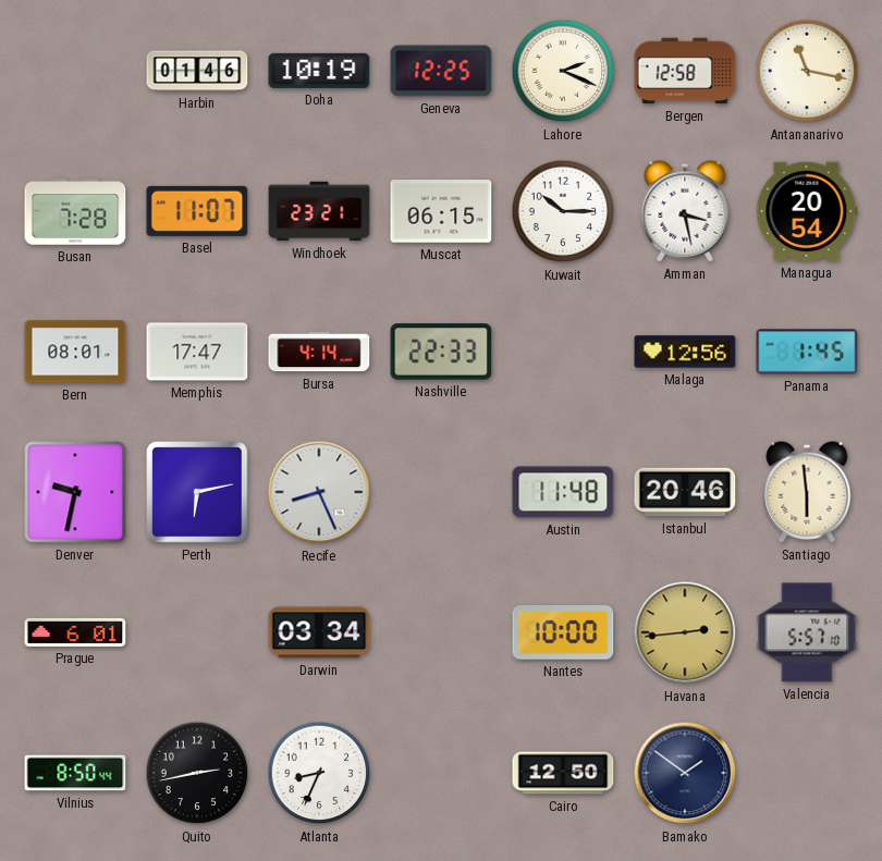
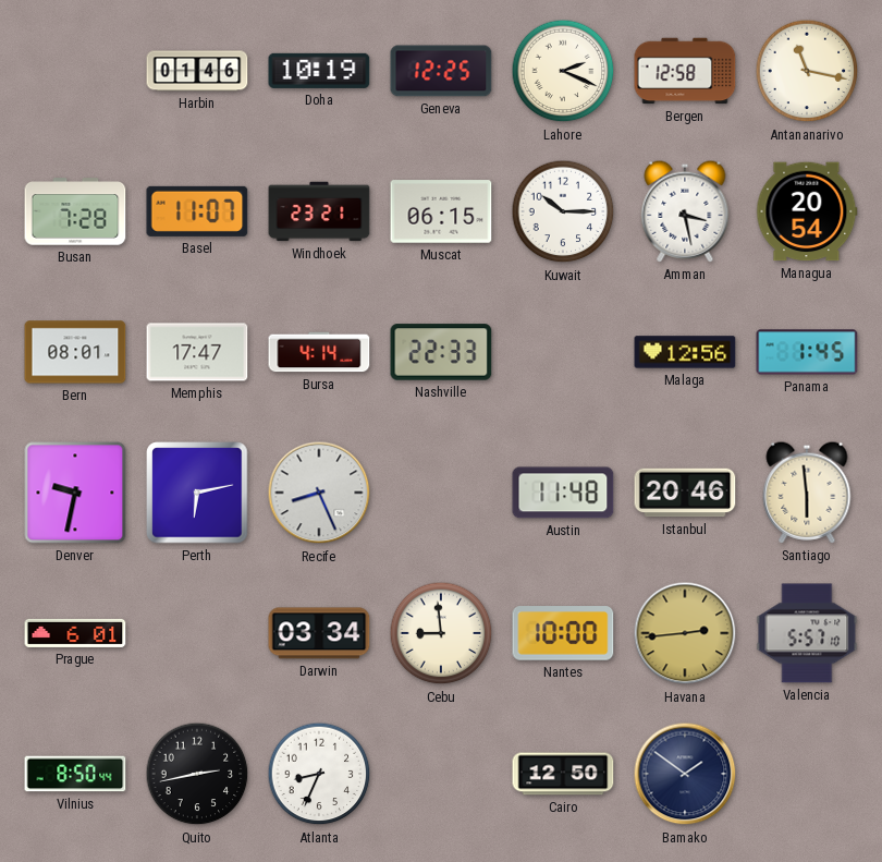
Cebu: none -> 8:59
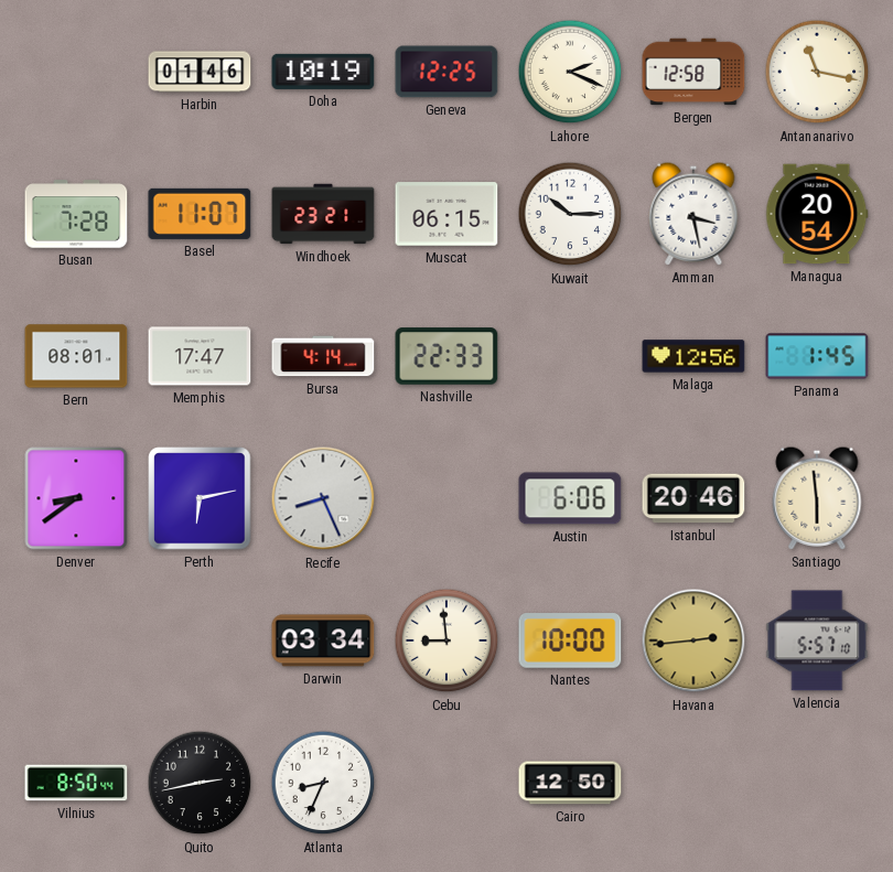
Denver: 9:32 -> 8:39
Austin: 11:48 -> 6:06
Prague: 6:01 -> none
Bamako: 1:51 -> none
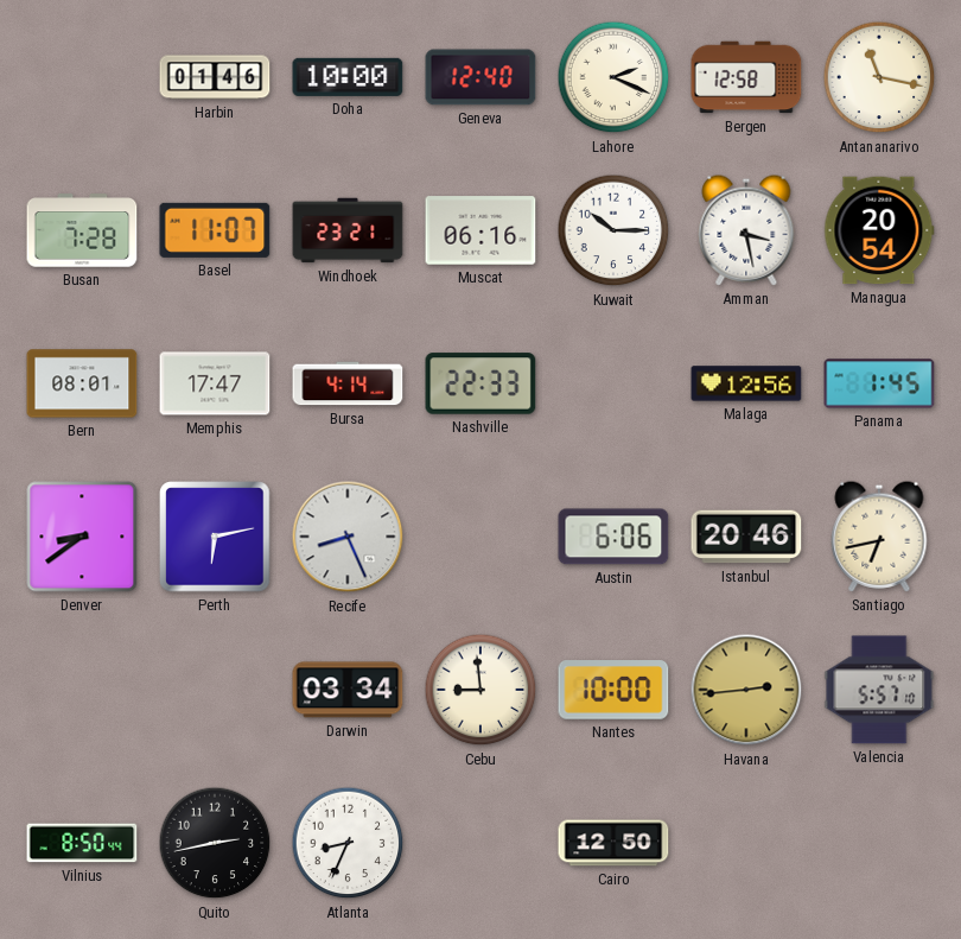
Doha: 10:19 -> 10:00
Geneva: 12:25 -> 12:40
Muscat: 06:15 -> 06:16
Santiago: 5:59 -> 6:43
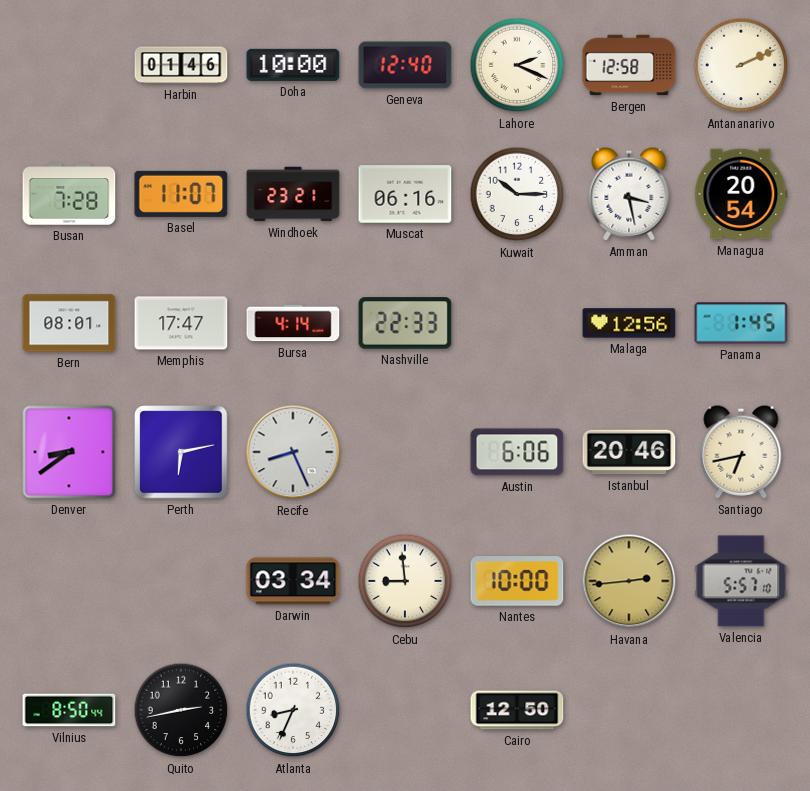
Antananarivo: 11:17 -> 2:11
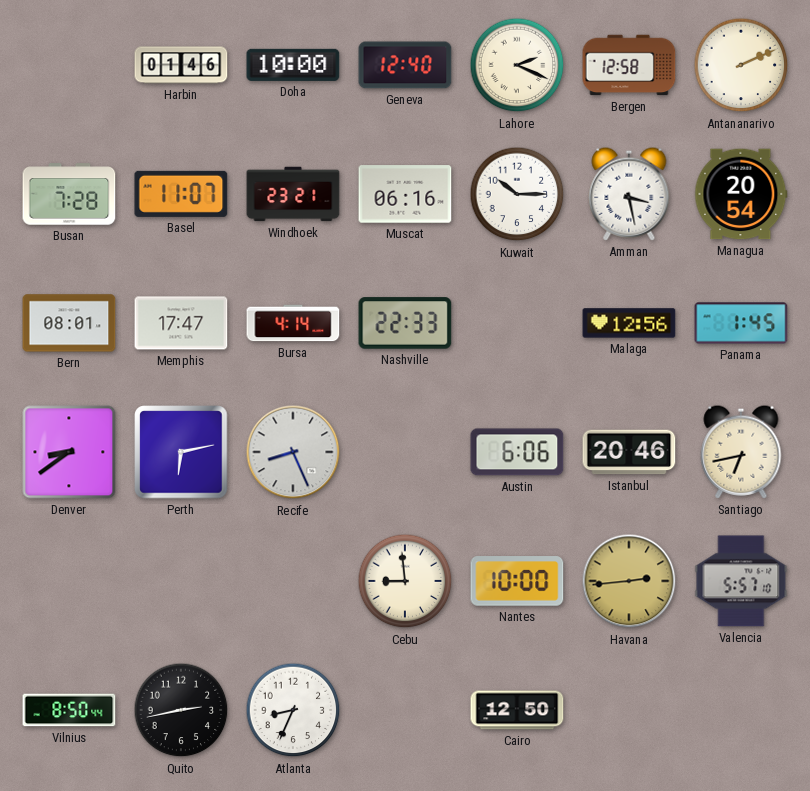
Darwin: 03:34 -> none
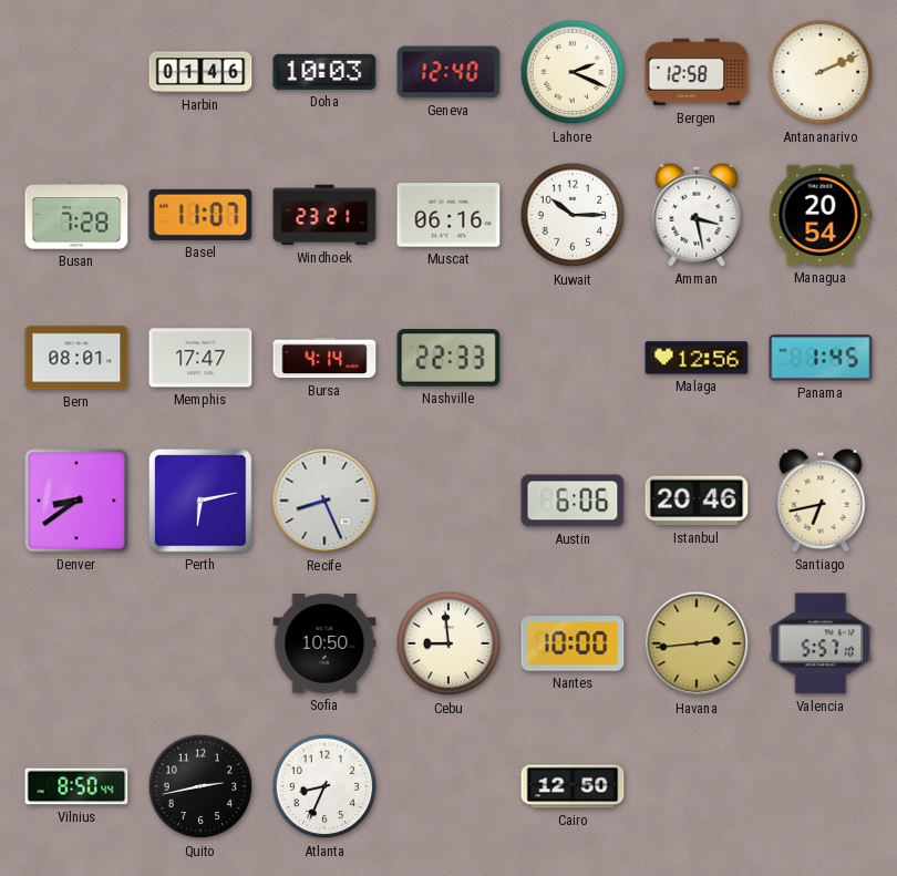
Doha: 10:00 -> 10:03
Sofia: none -> 10:50
